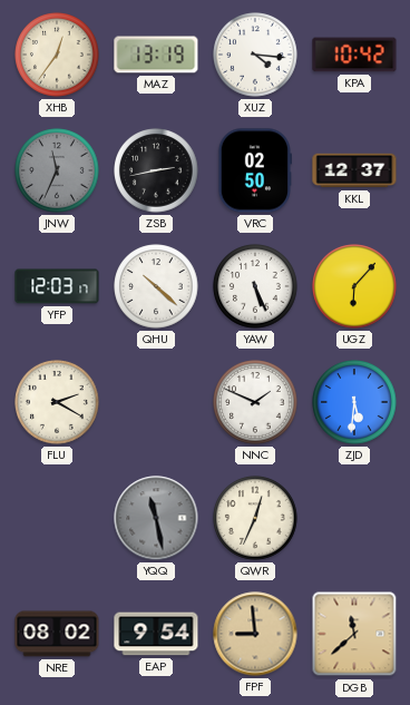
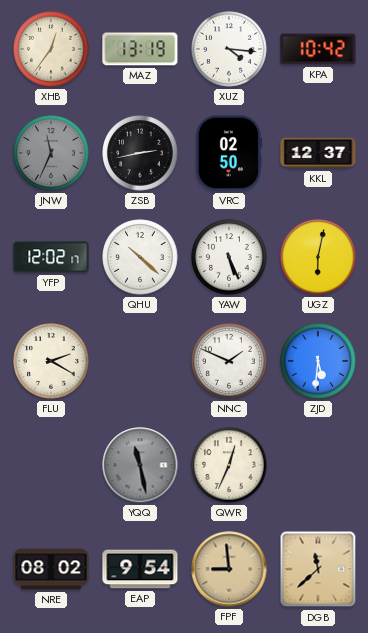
YFP: 12:03 -> 12:02
UGZ: 6:07 -> 6:02
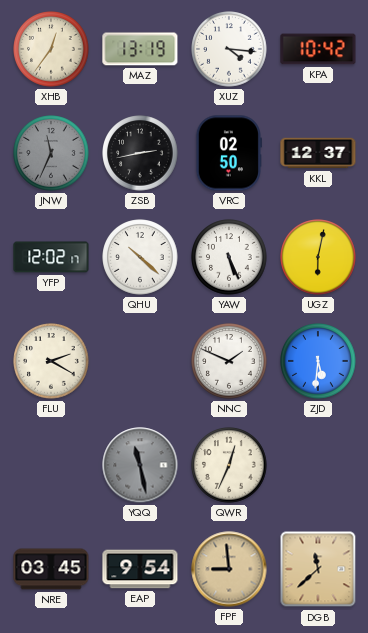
NRE: 08:02 -> 03:45
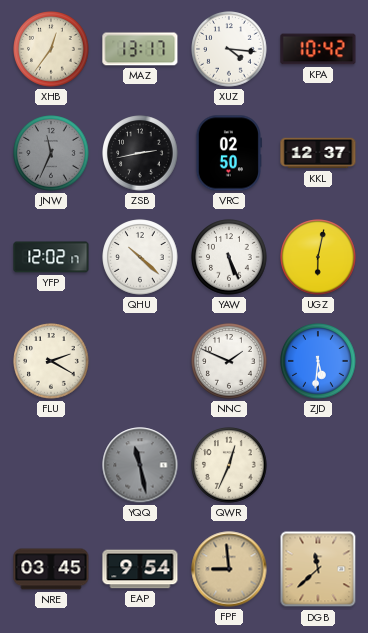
MAZ: 13:19 -> 13:17
